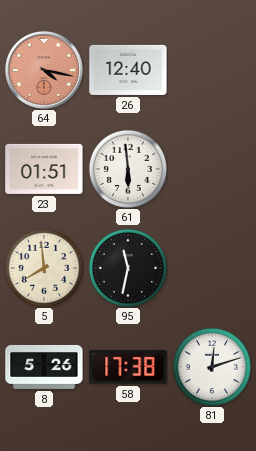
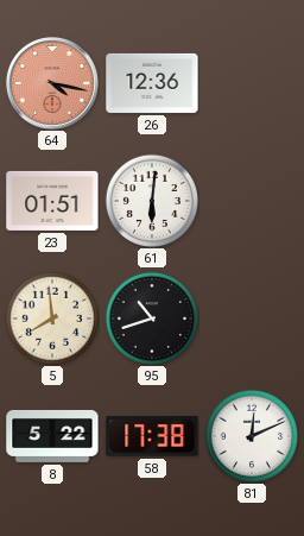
26: 12:40 -> 12:36
61: 5:59 -> 6:01
95: 11:32 -> 10:42
8: 5:26 -> 5:22
81: 12:12 -> 12:11
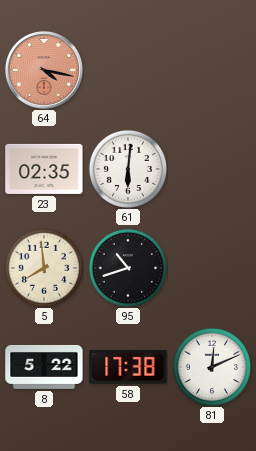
26: 12:36 -> none
23: 01:51 -> 02:35
